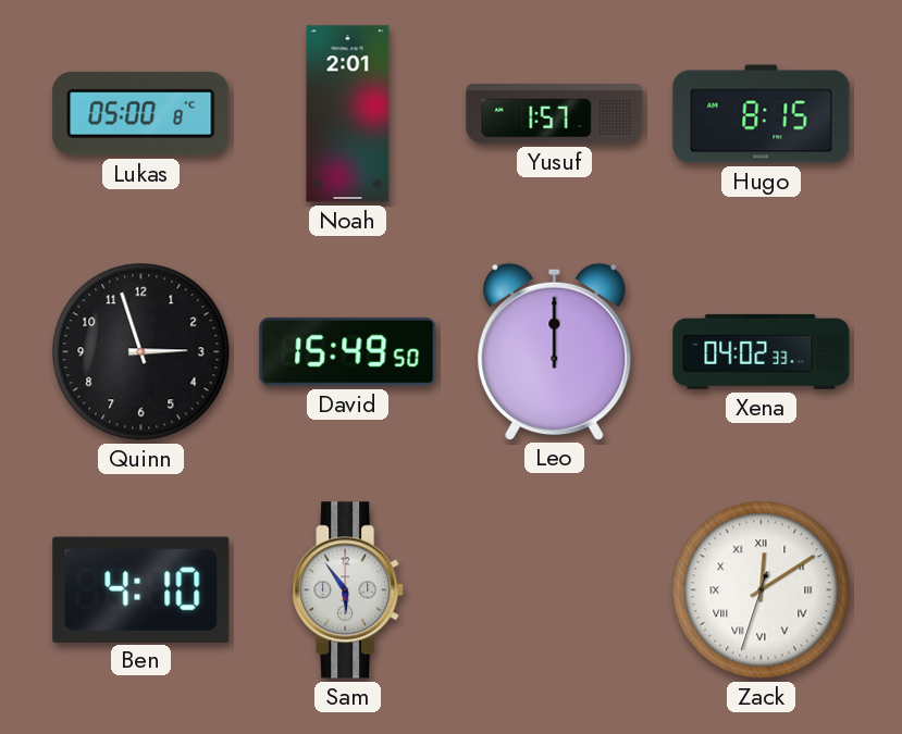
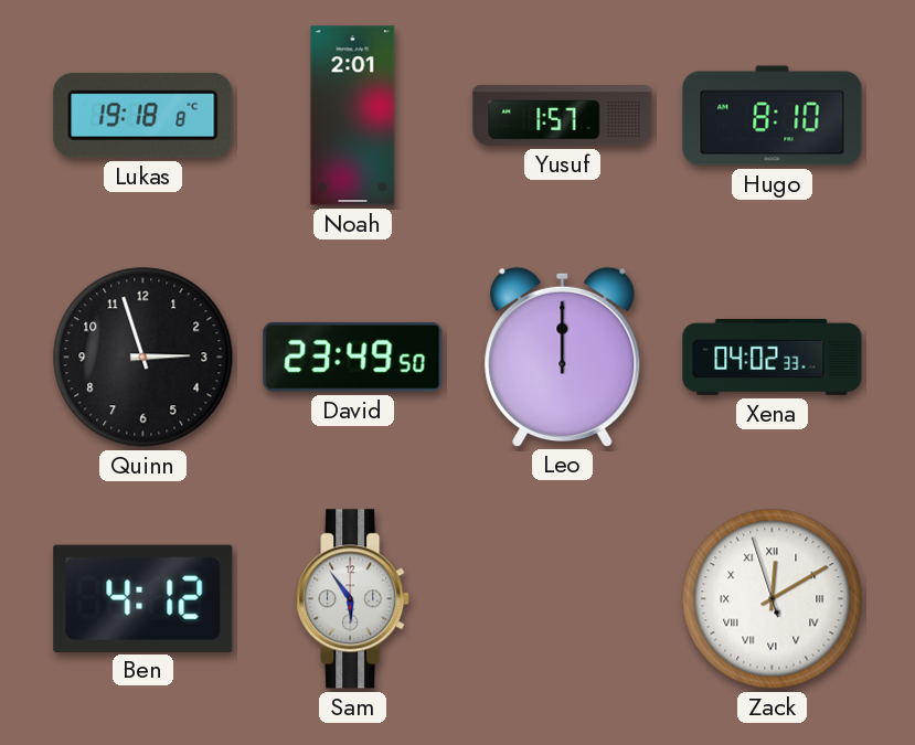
Lukas: 05:00 -> 19:18
Hugo: 8:15 -> 8:10
David: 15:49 -> 23:49
Ben: 4:10 -> 4:12
Zack: 12:09:33 -> 12:09:57
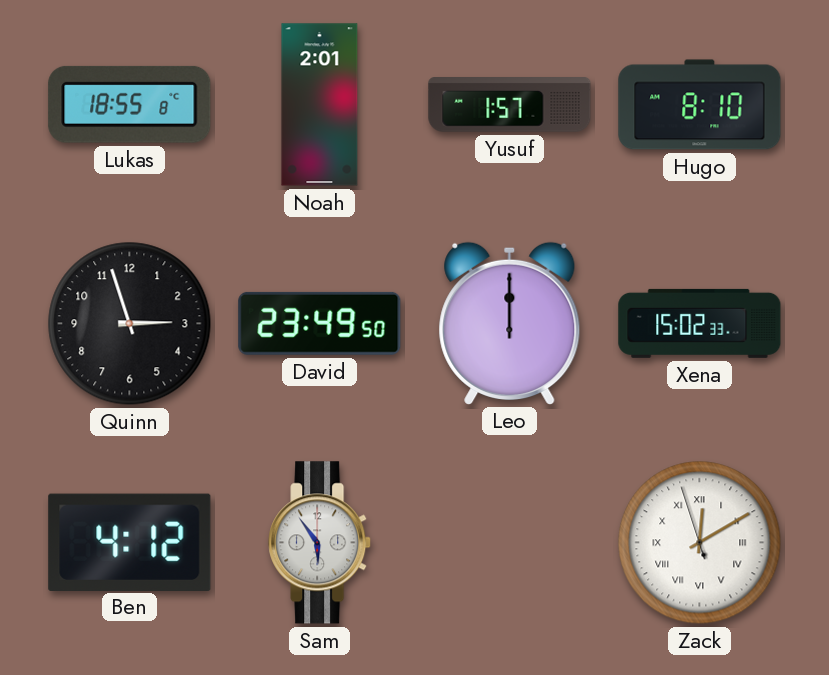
Lukas: 19:18 -> 18:55
Xena: 04:02 -> 15:02
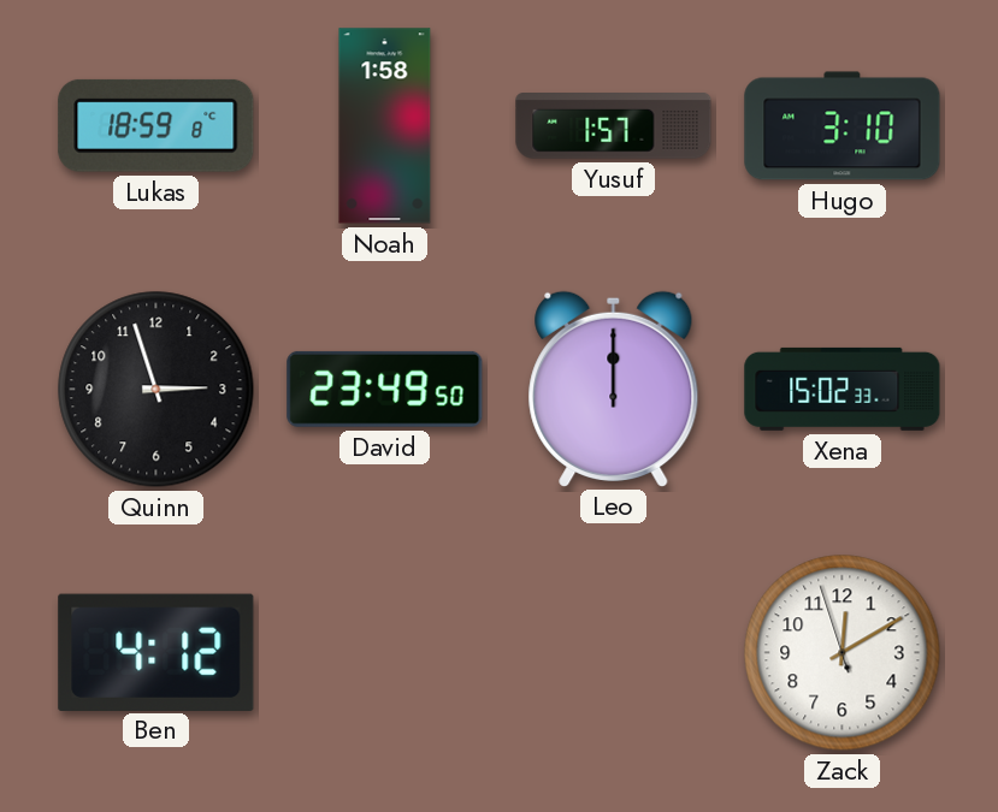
Lukas: 18:55 -> 18:59
Noah: 2:01 -> 1:58
Hugo: 8:10 -> 3:10
Sam: 5:54 -> none
Zack numerals: Roman -> Arabic
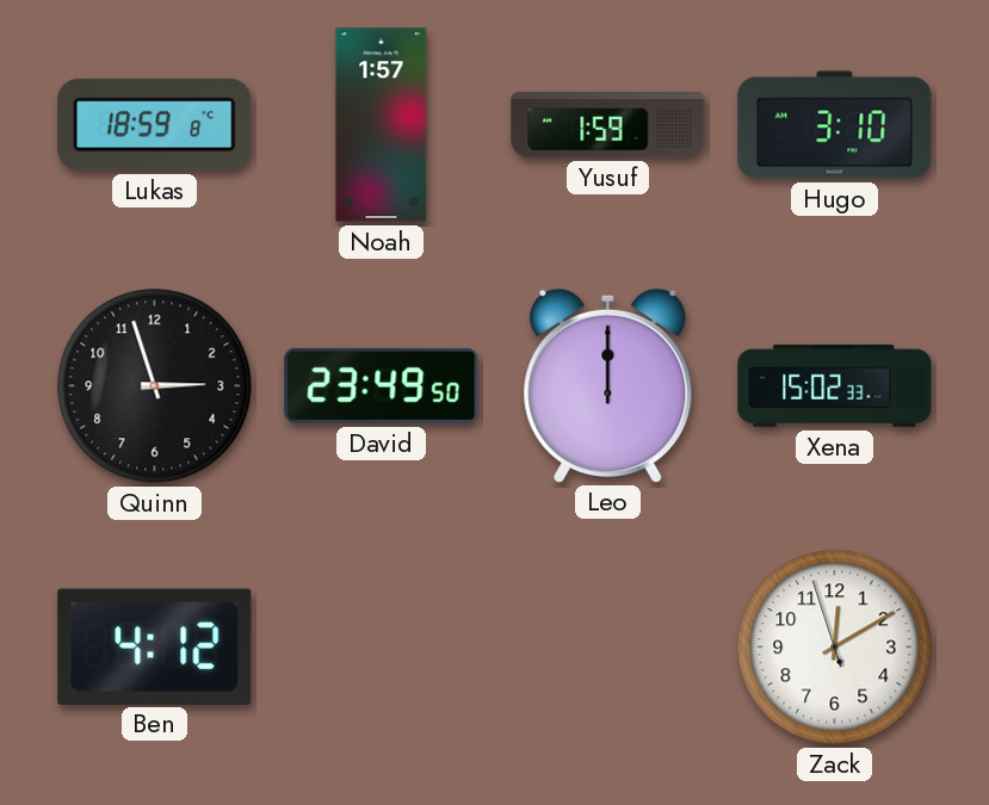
Noah: 1:58 -> 1:57
Yusuf: 1:57 -> 1:59
